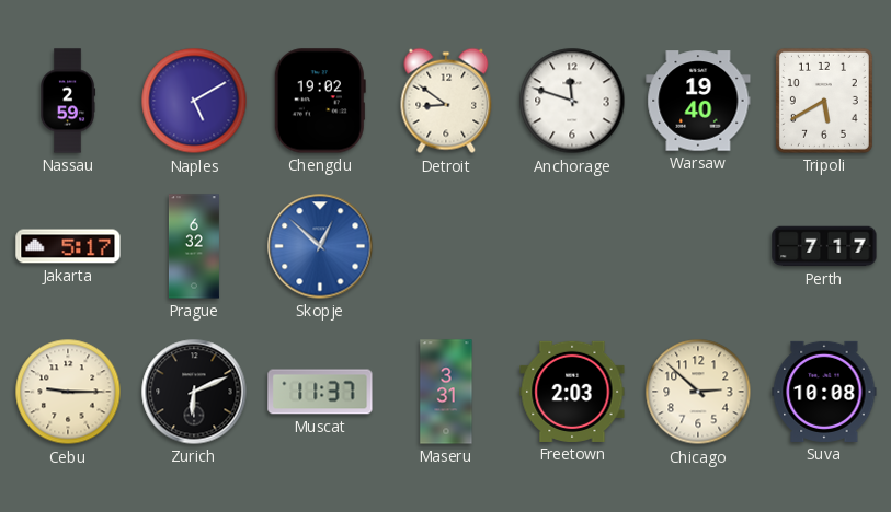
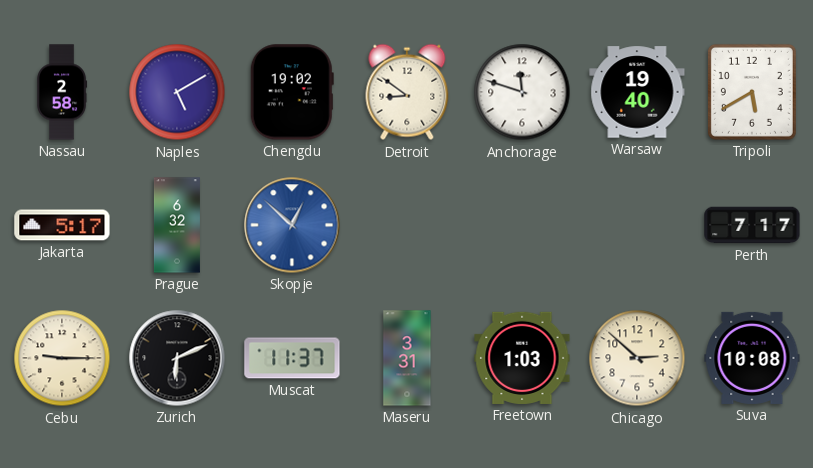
Nassau: 2:59 -> 2:58
Freetown: 2:03 -> 1:03
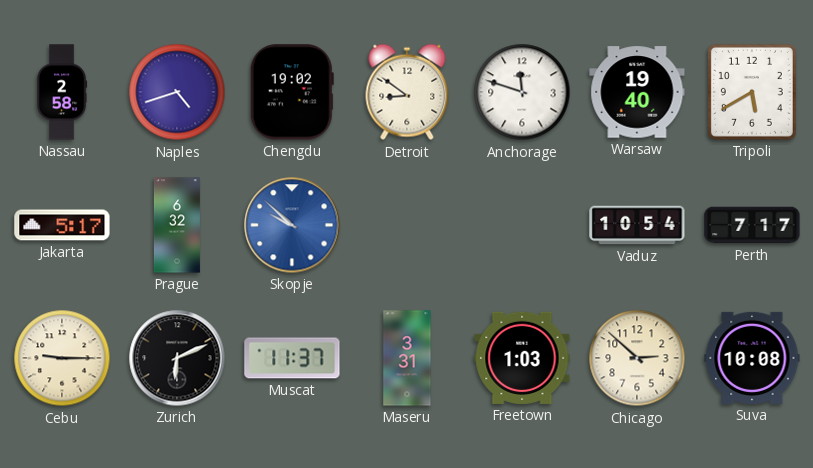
Naples: 5:10 -> 4:42
Skopje: 12:52 -> 9:52
Vaduz: none -> 10:54
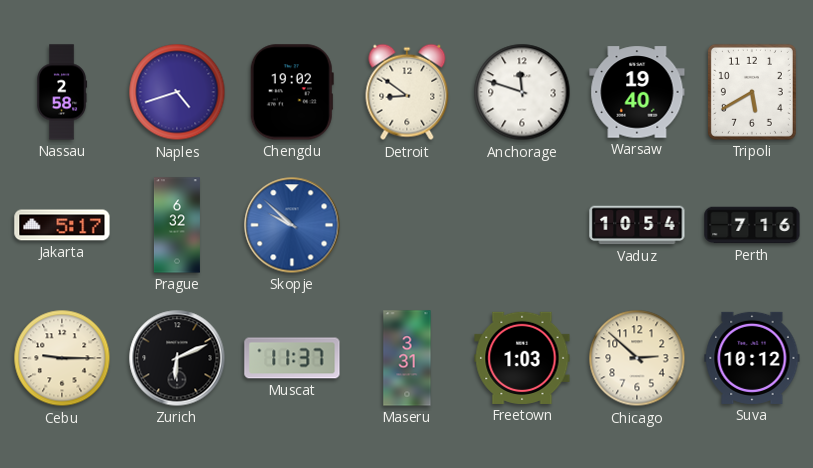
Perth: 7:17 -> 7:16
Suva: 10:08 -> 10:12
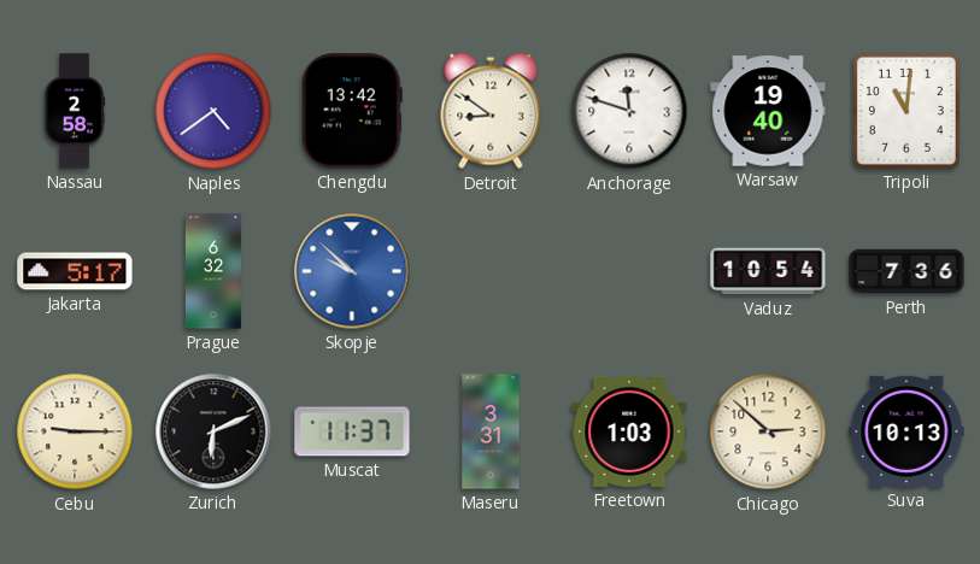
Naples: 4:42 -> 4:39
Chengdu: 19:02 -> 13:42
Tripoli: 5:40 -> 11:01
Perth: 7:16 -> 7:36
Suva: 10:12 -> 10:13
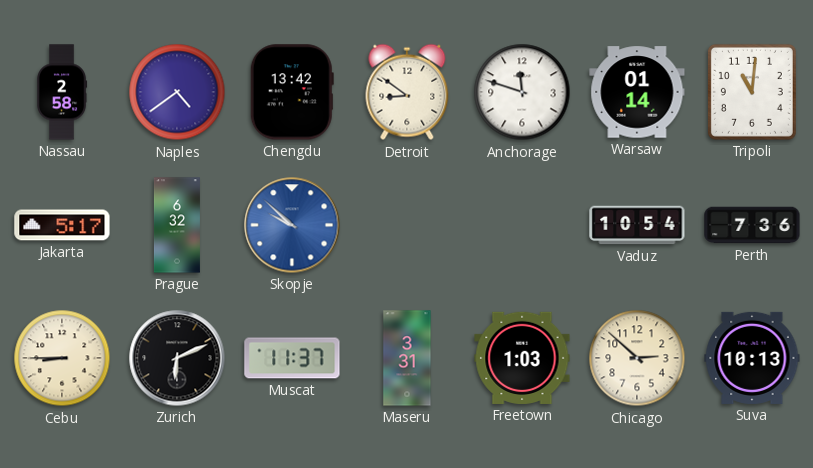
Warsaw: 19:40 -> 01:14
Cebu: 9:15 -> 8:45
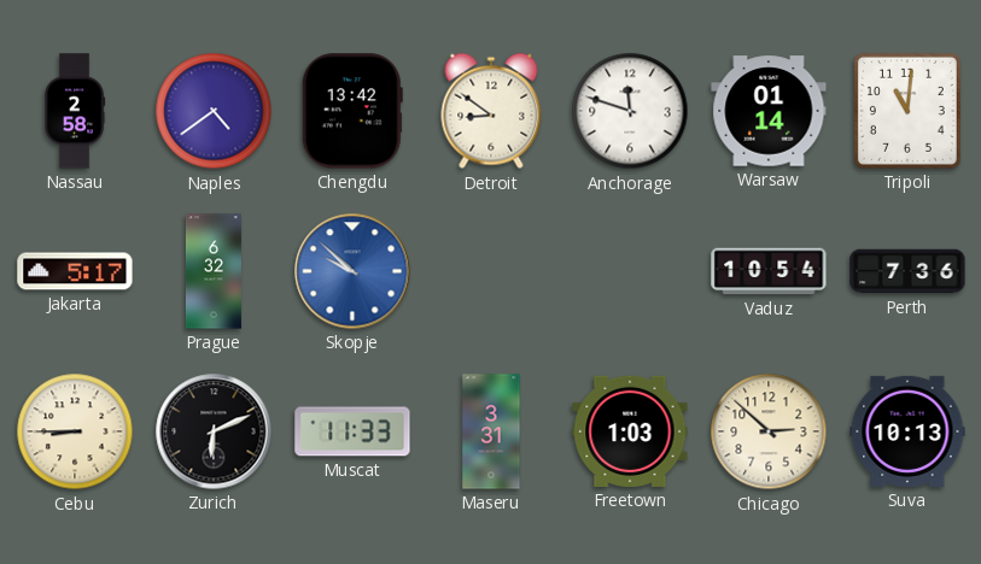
Muscat: 11:37 -> 11:33
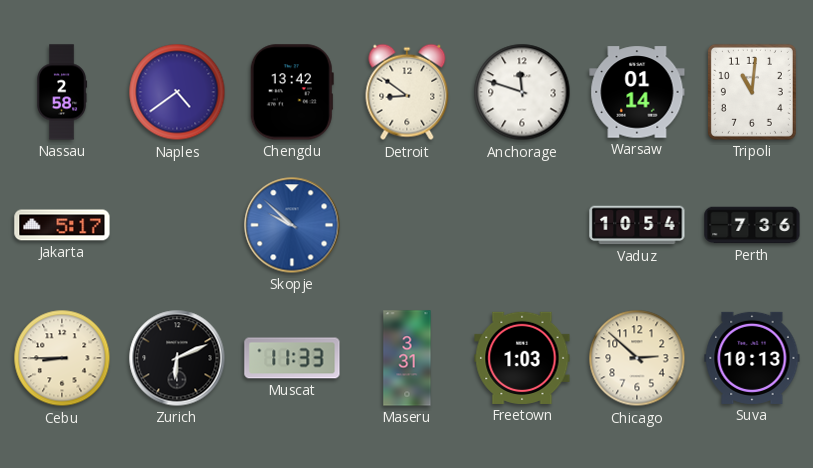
Prague: 6:32 -> none
